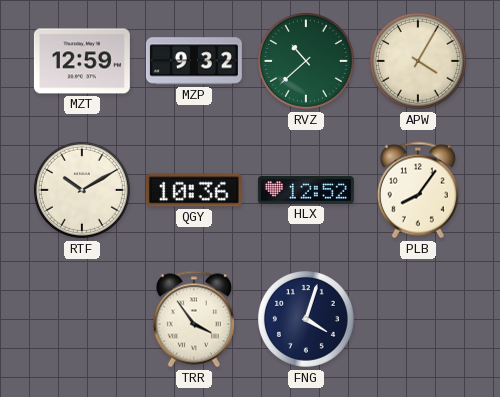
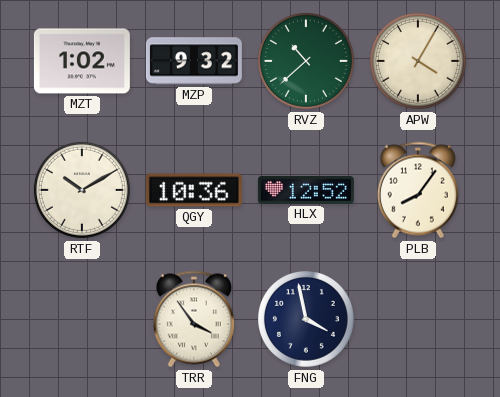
MZT: 12:59 -> 1:02
FNG: 4:03 -> 3:58
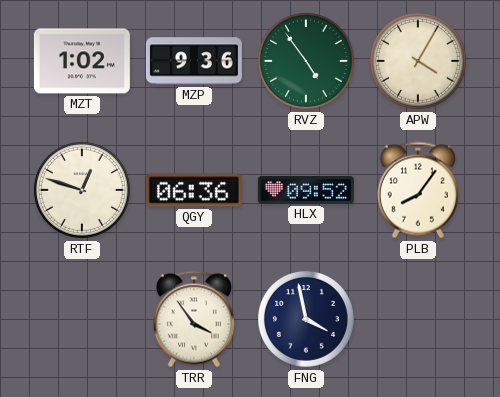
MZP: 9:32 -> 9:36
RVZ: 10:38 -> 4:54
RTF: 10:10 -> 12:48
QGY: 10:36 -> 06:36
HLX: 12:52 -> 09:52
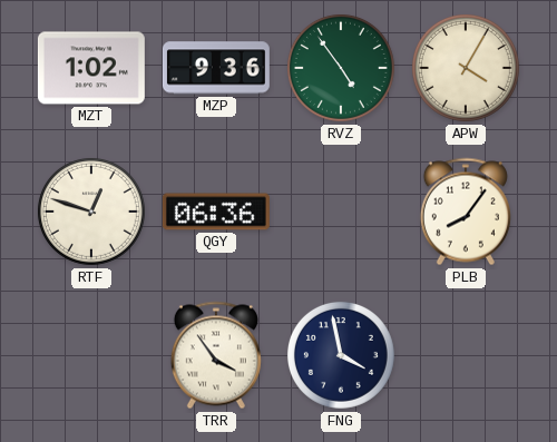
HLX: 09:52 -> none
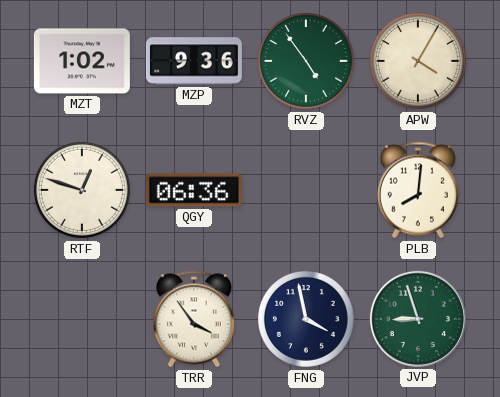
PLB: 8:06 -> 8:01
JVP: none -> 8:57
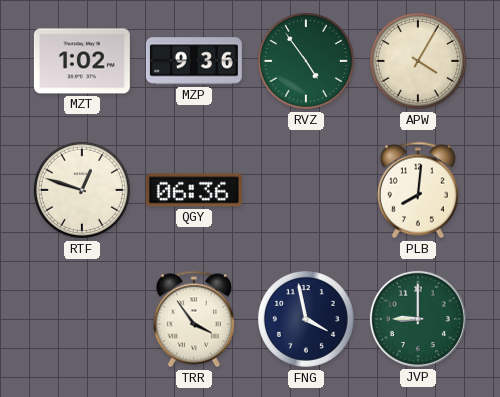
JVP: 8:57 -> 9:00
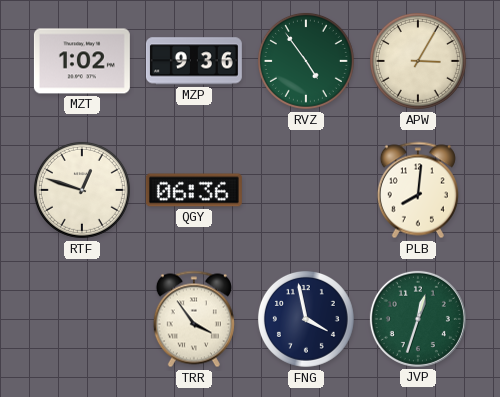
APW: 4:05 -> 3:05
JVP: 9:00 -> 12:33
